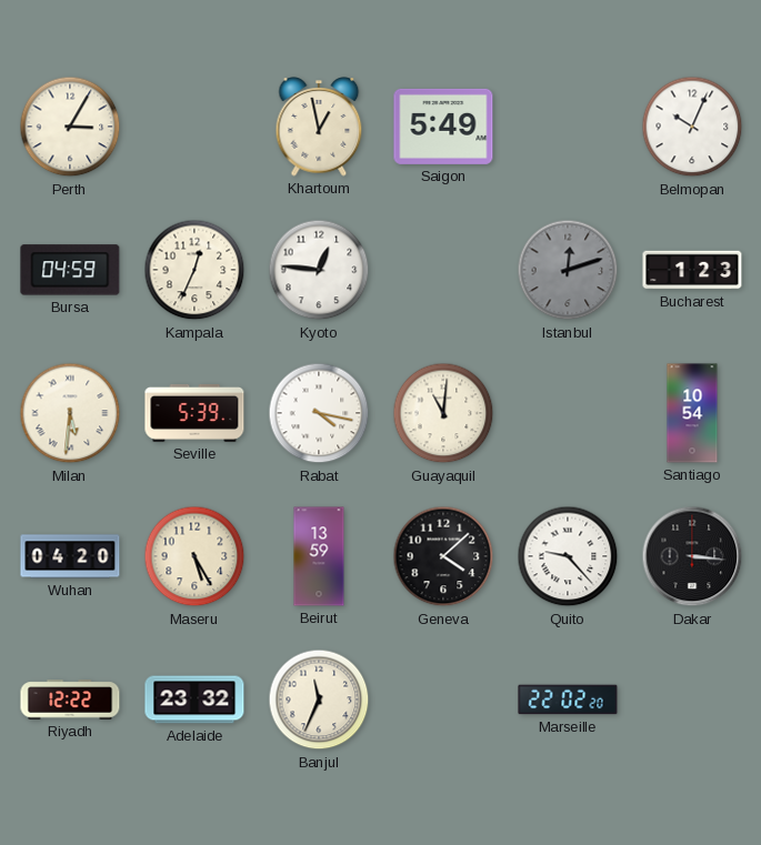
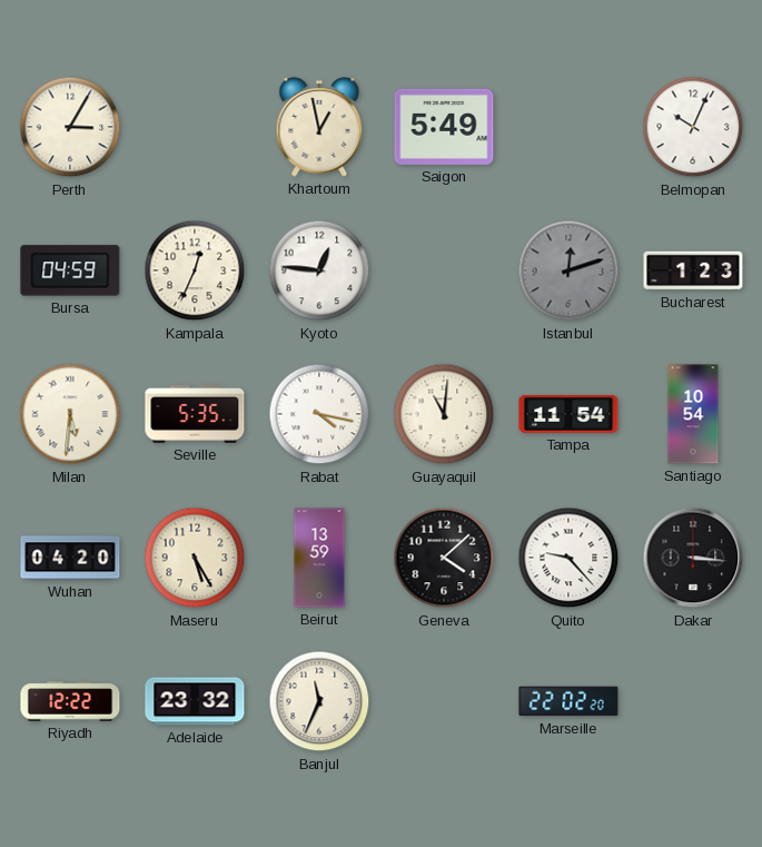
Seville: 5:39 -> 5:35
Tampa: none -> 11:54
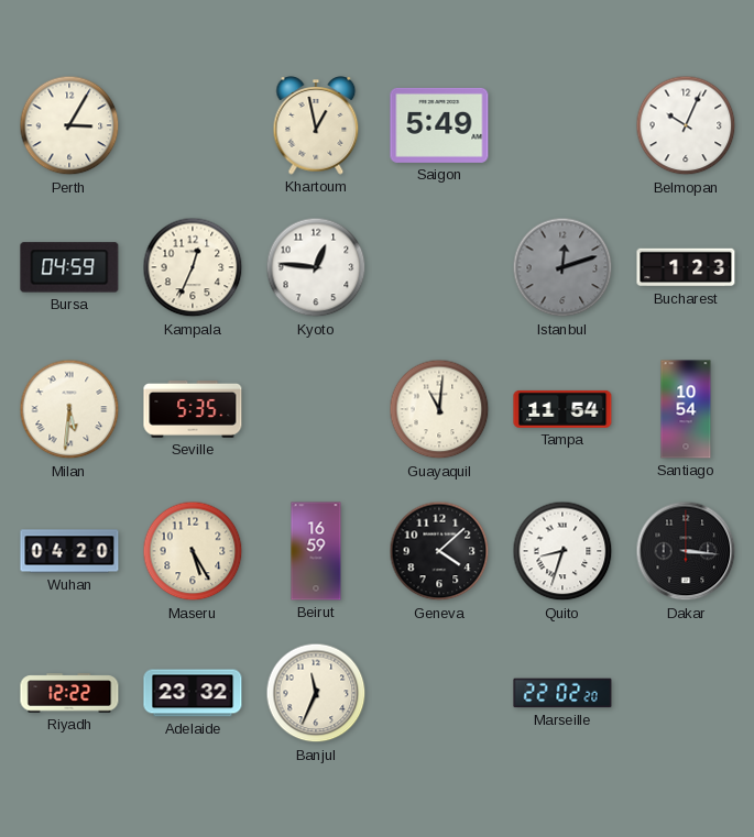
Rabat: 4:17 -> none
Beirut: 13:59 -> 16:59
Quito: 9:23 -> 8:33
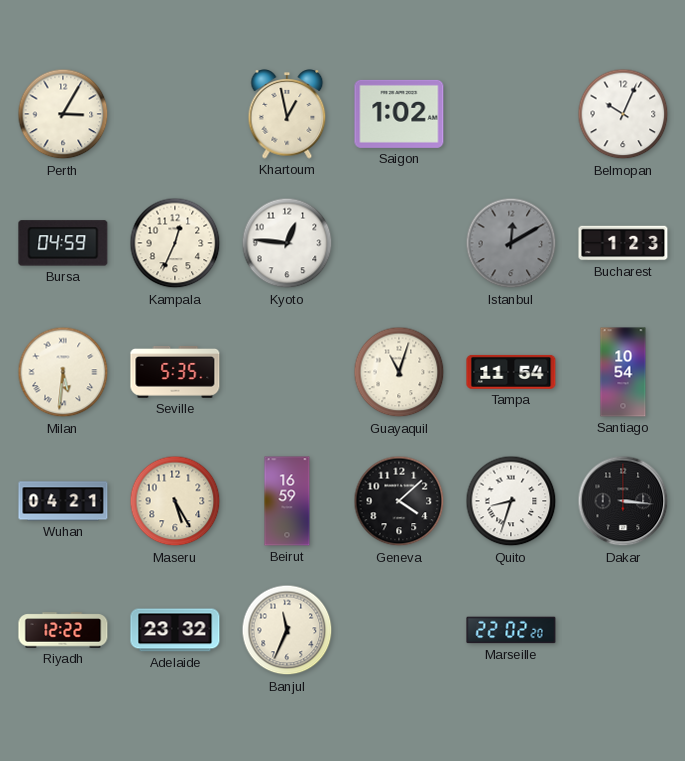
Saigon: 5:49 -> 1:02
Istanbul: 12:12 -> 12:10
Guayaquil: 11:01 -> 11:03
Wuhan: 04:20 -> 04:21
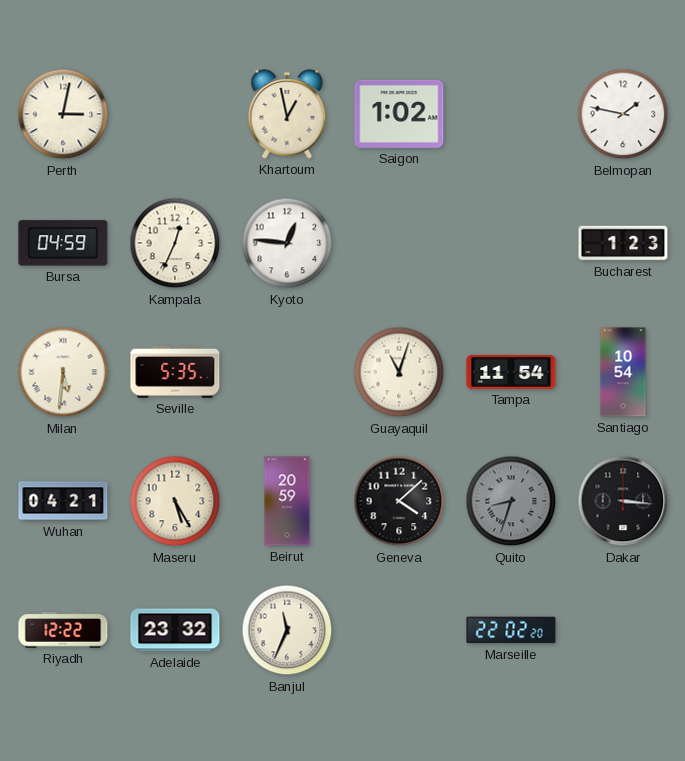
Perth: 3:05 -> 3:02
Belmopan: 10:04 -> 1:47
Istanbul: 12:10 -> none
Beirut: 16:59 -> 20:59
Quito dial: white -> grey
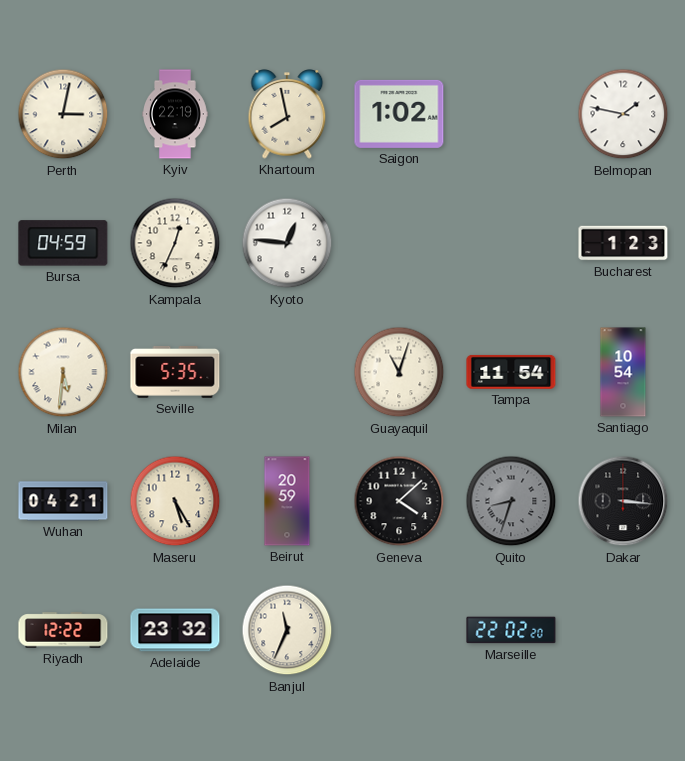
Kyiv: none -> 22:19
Khartoum: 12:58 -> 7:58
